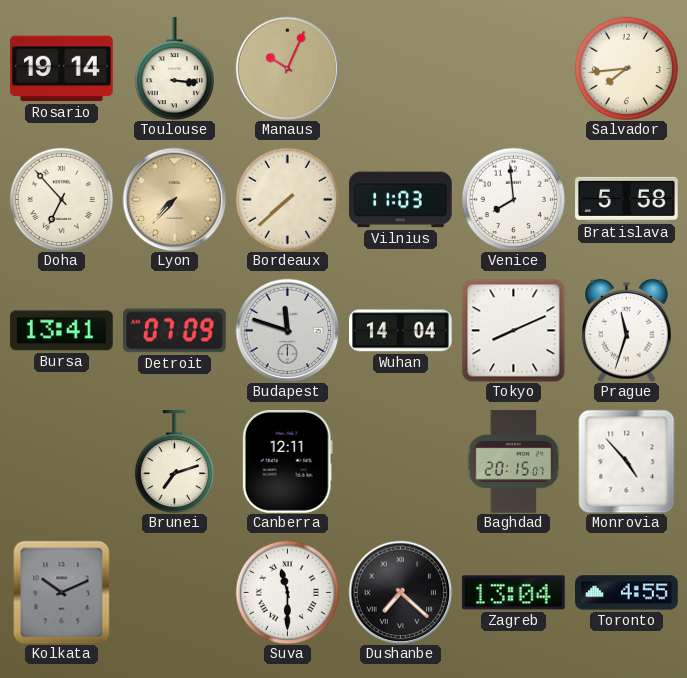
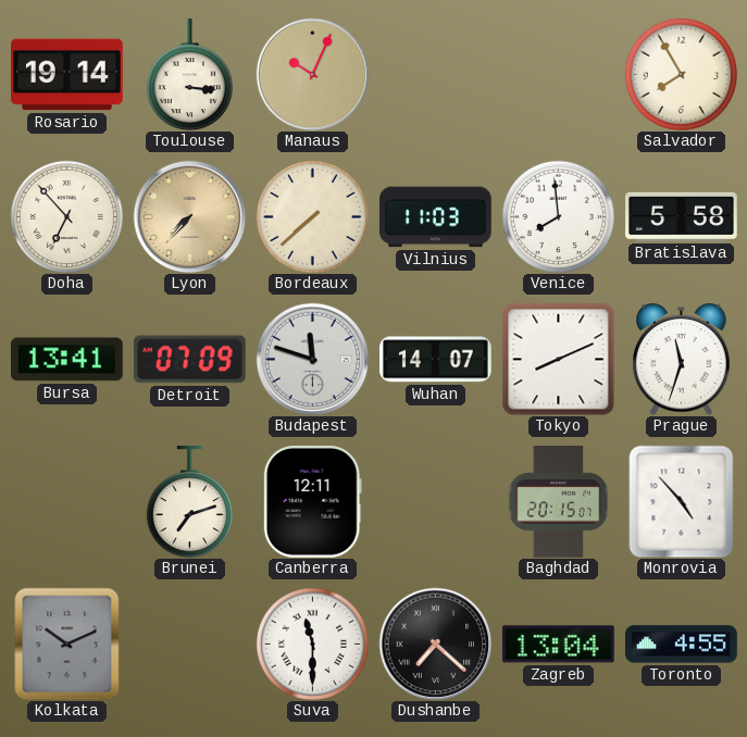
Salvador: 7:44 -> 7:55
Wuhan: 14:04 -> 14:07
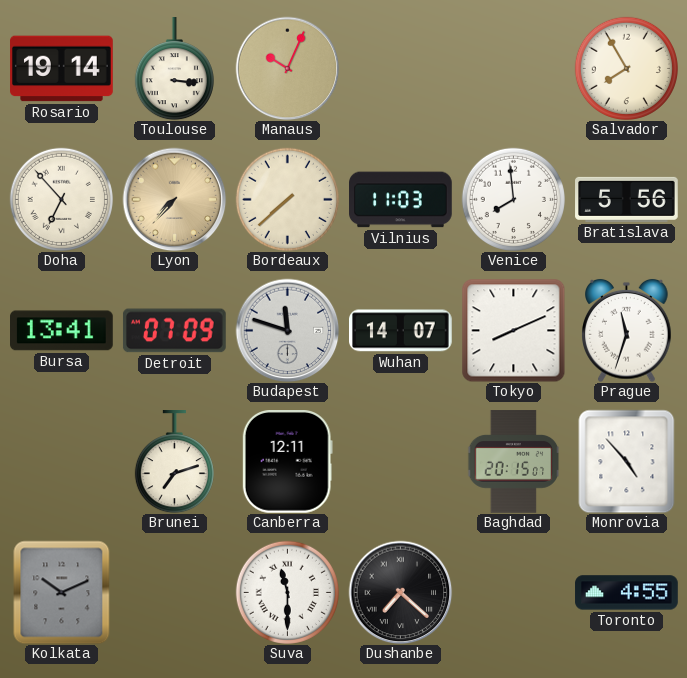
Bratislava: 5:58 -> 5:56
Zagreb: 13:04 -> none
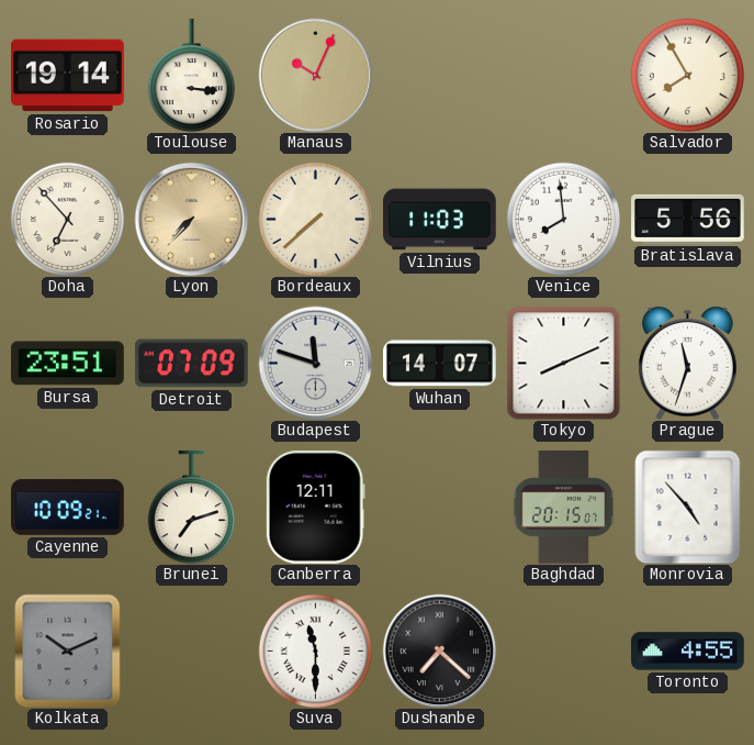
Bursa: 13:41 -> 23:51
Cayenne: none -> 10:09
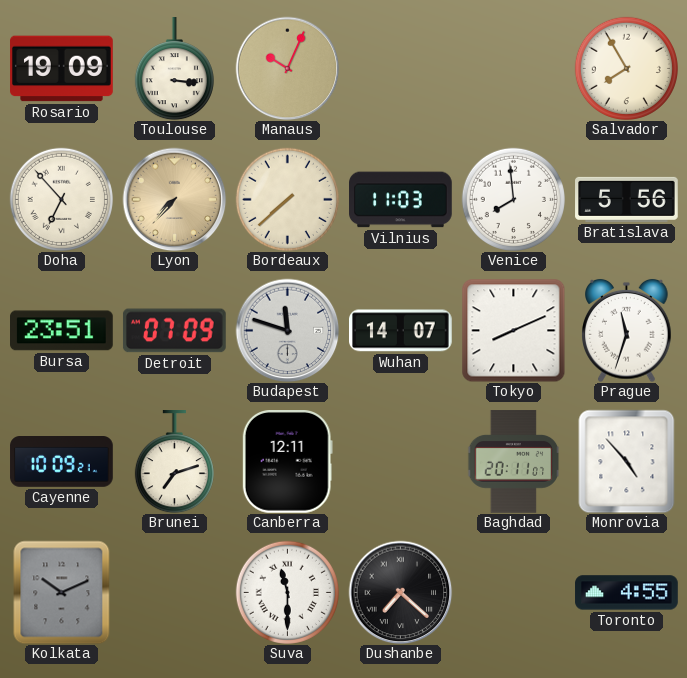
Rosario: 19:14 -> 19:09
Baghdad: 20:15 -> 20:11
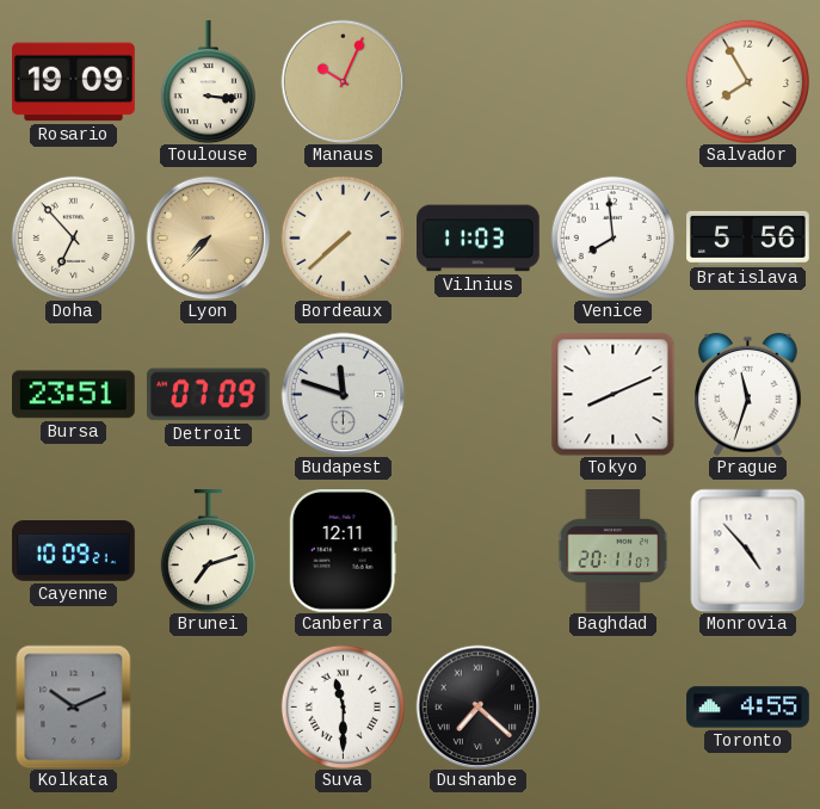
Wuhan: 14:07 -> none
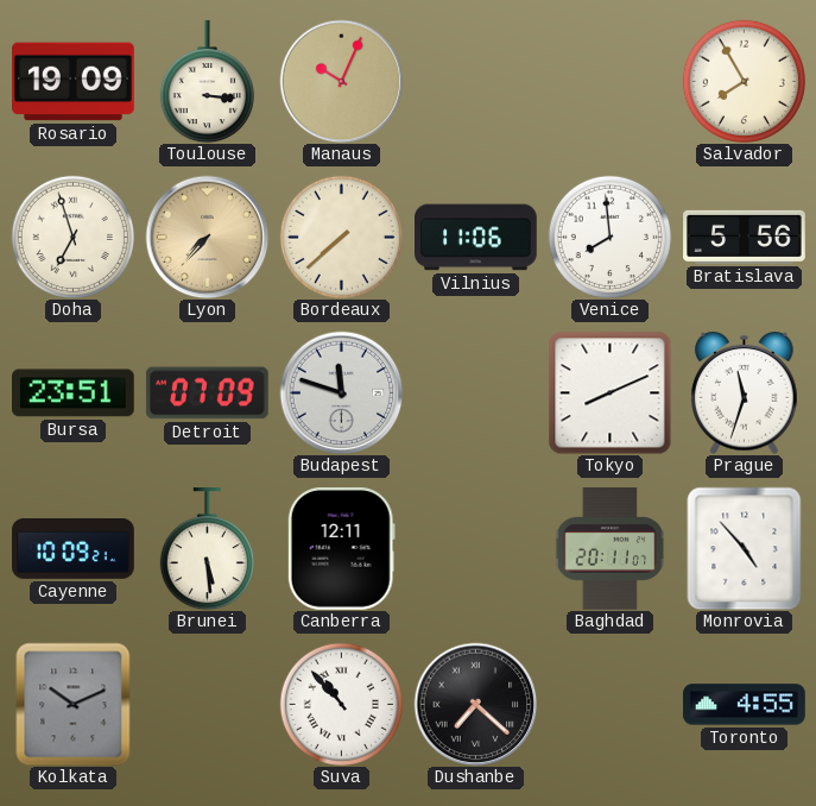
Doha: 6:53 -> 6:57
Vilnius: 11:03 -> 11:06
Brunei: 7:12 -> 5:29
Suva: 11:30 -> 10:53
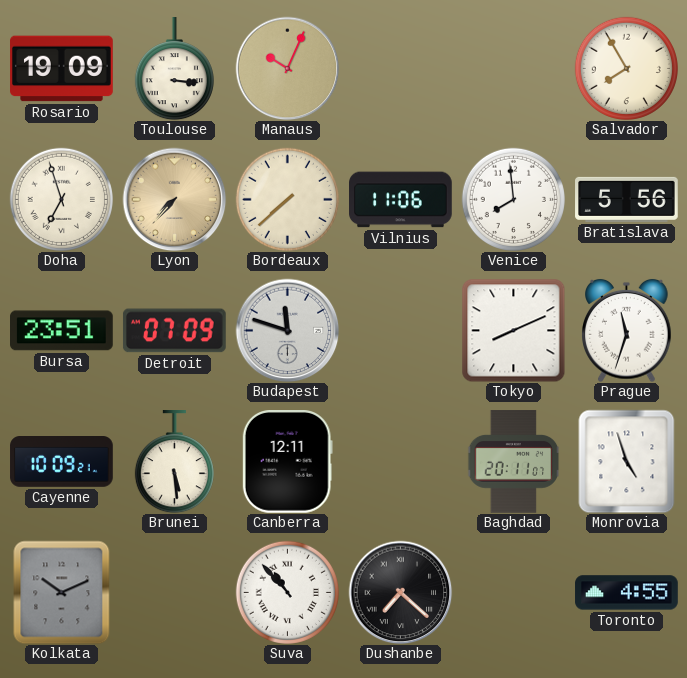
Monrovia: 4:53 -> 4:57
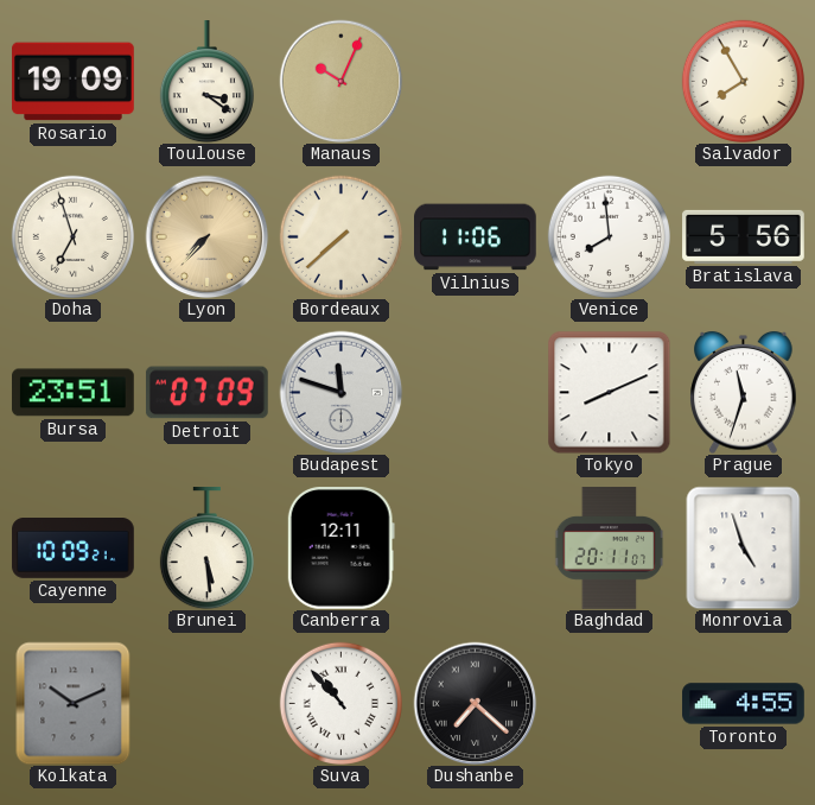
Toulouse: 3:16 -> 3:21
